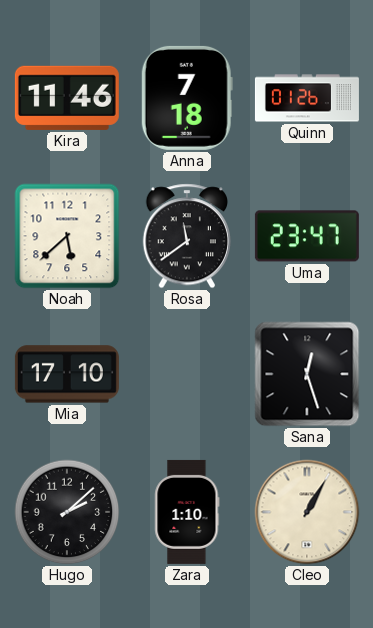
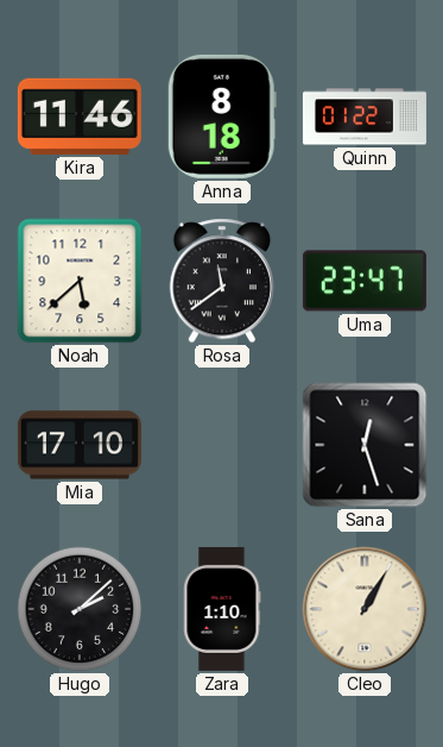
Anna: 7:18 -> 8:18
Quinn: 01:26 -> 01:22
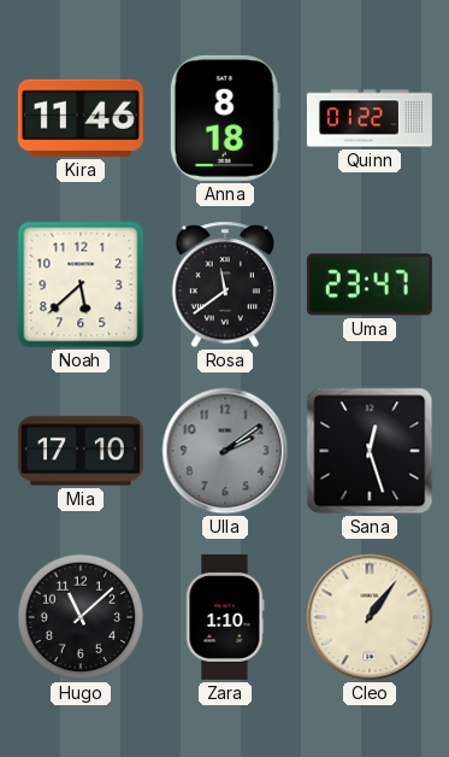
Ulla: none -> 2:09
Hugo: 2:08 -> 11:08
Cleo: 1:05 -> 1:06
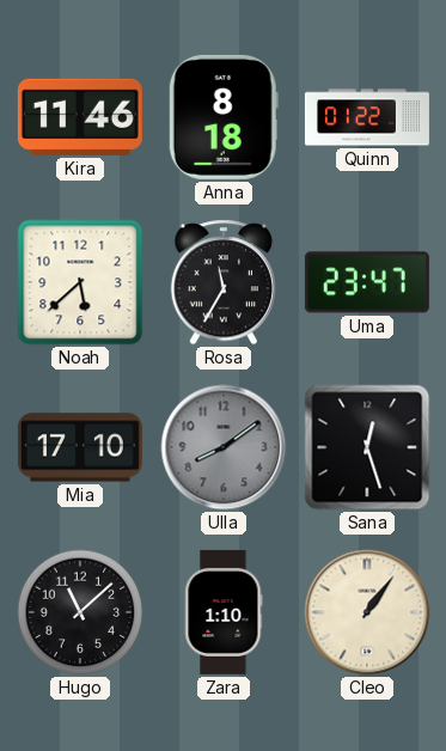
Rosa: 11:39 -> 11:35
Ulla: 2:09 -> 8:09
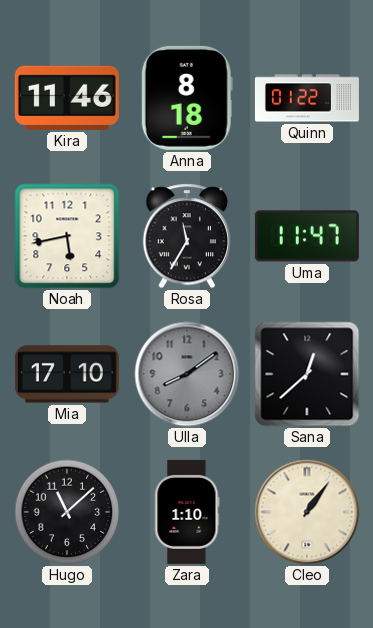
Noah: 5:38 -> 5:43
Uma: 23:47 -> 11:47
Sana: 12:27 -> 12:38
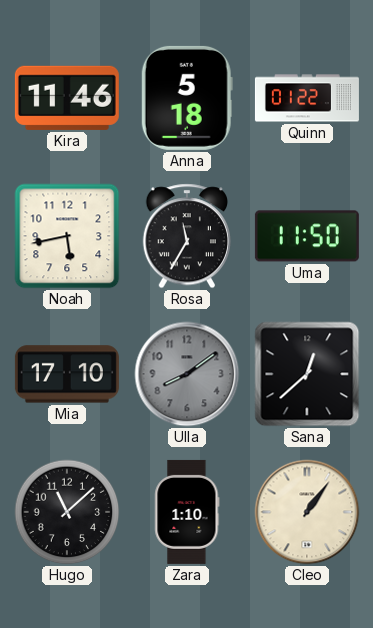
Anna: 8:18 -> 5:18
Uma: 11:47 -> 11:50
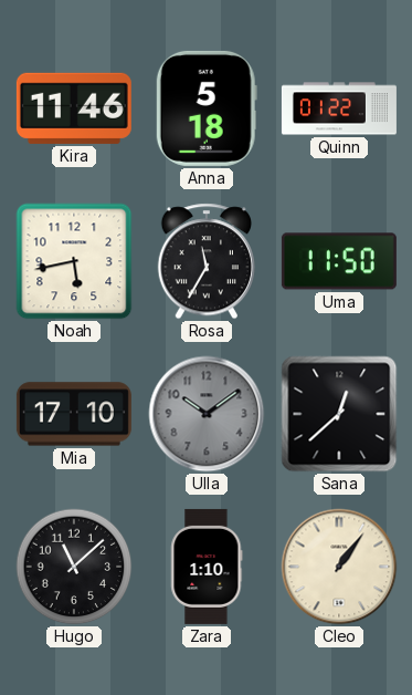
Ulla: 8:09 -> 10:09
